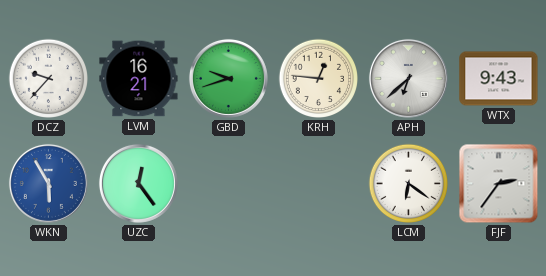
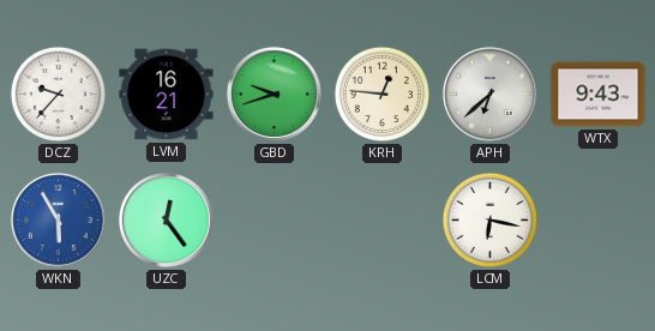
LCM: 6:21 -> 6:17
FJF: 2:36 -> none
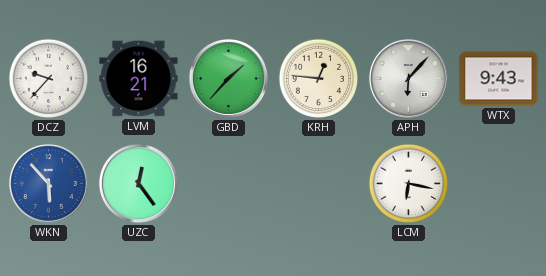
GBD: 9:42 -> 1:37
APH: 6:38 -> 6:07
WKN: 5:55 -> 5:53
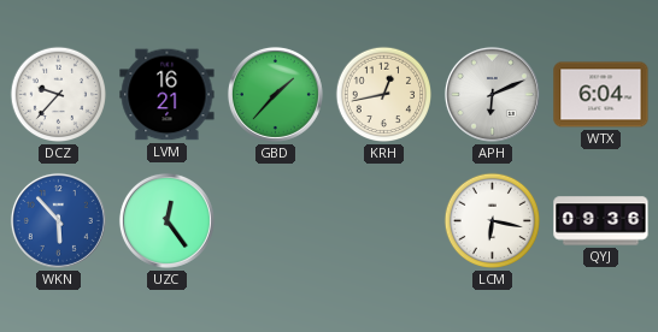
KRH: 12:46 -> 12:43
APH: 6:07 -> 6:11
WTX: 9:43 -> 6:04
QYJ: none -> 09:36
